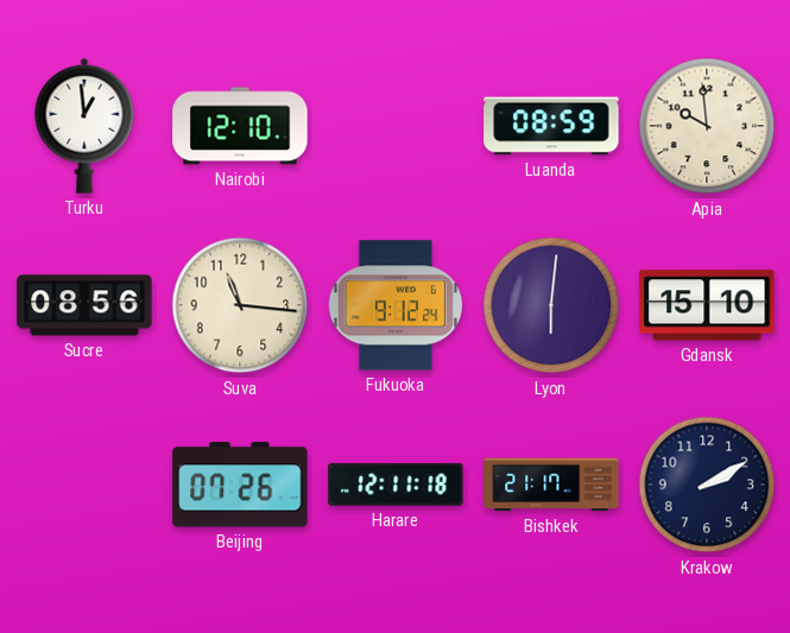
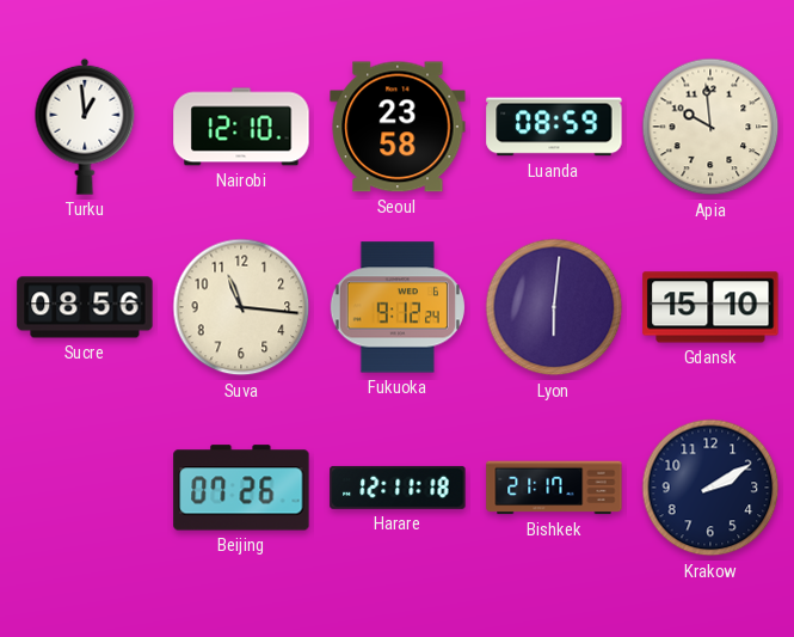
Seoul: none -> 23:58
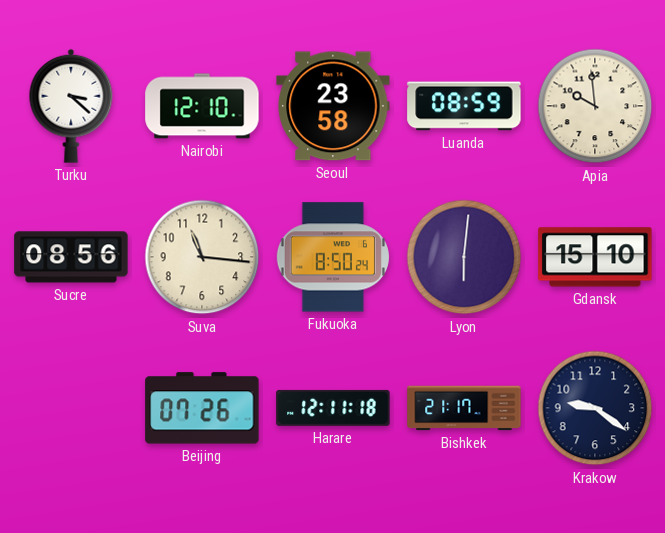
Turku: 12:59 -> 3:22
Fukuoka: 9:12 -> 8:50
Krakow: 2:10 -> 9:21
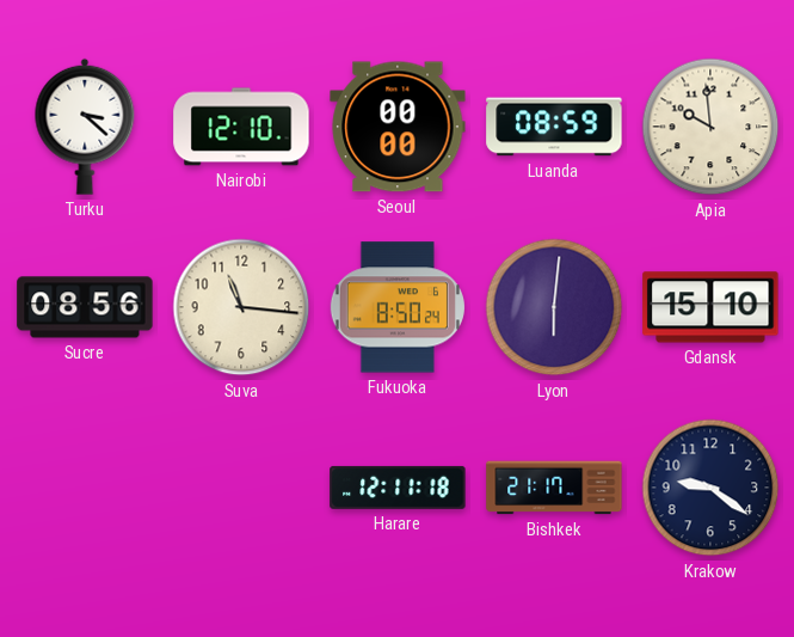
Seoul: 23:58 -> 00:00
Beijing: 07:26 -> none
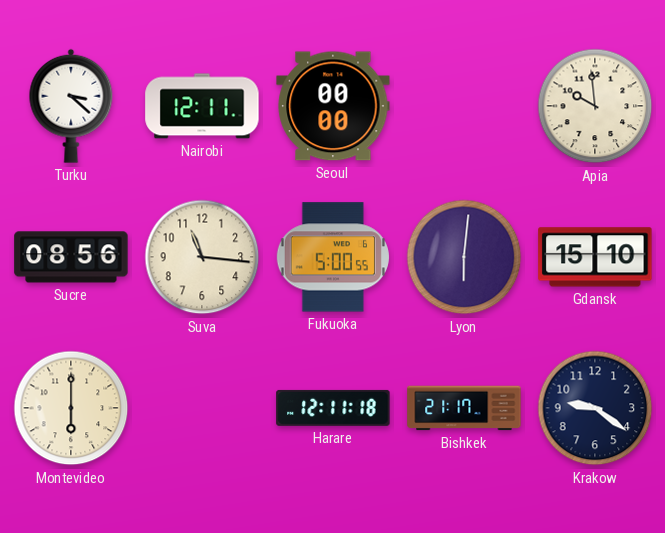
Nairobi: 12:10 -> 12:11
Luanda: 08:59 -> none
Fukuoka: 8:50 -> 5:00
Montevideo: none -> 6:00
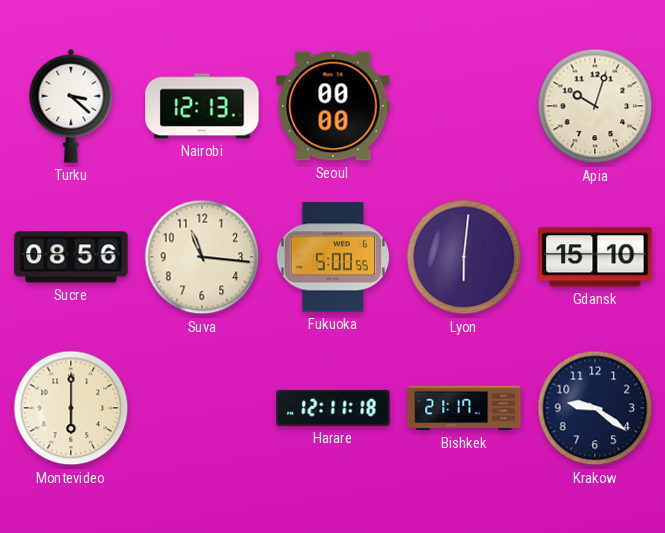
Nairobi: 12:11 -> 12:13
Apia: 9:59 -> 10:03
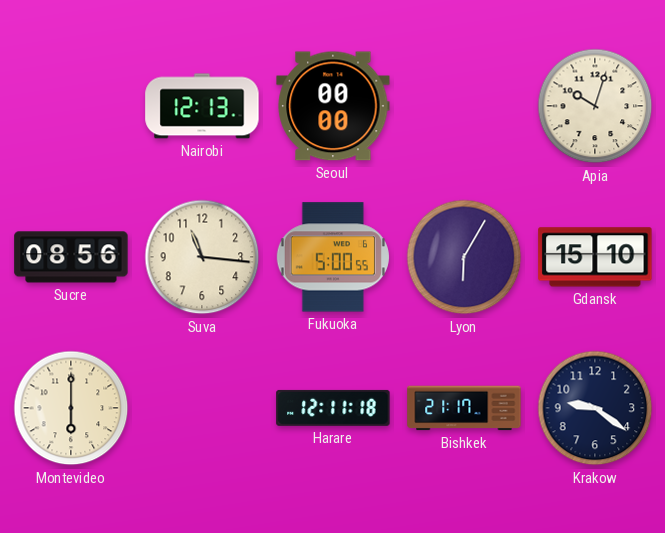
Turku: 3:22 -> none
Lyon: 6:01 -> 6:05
